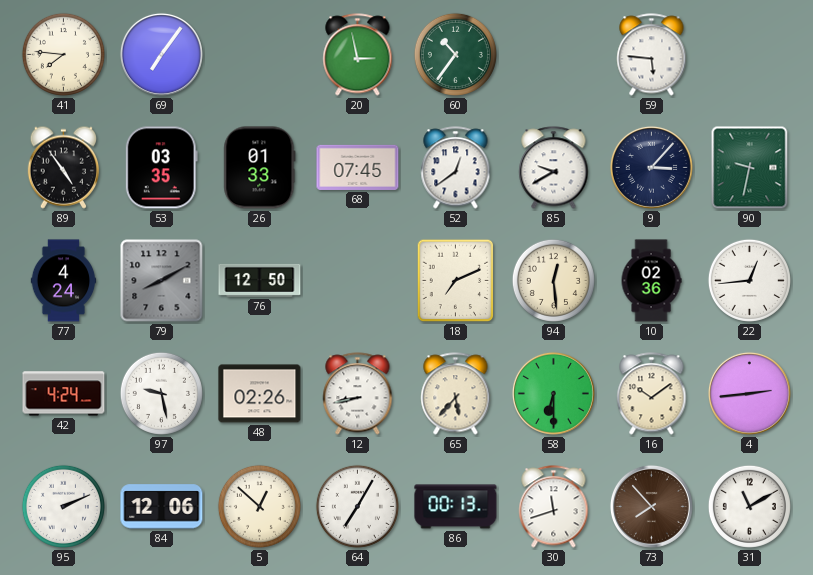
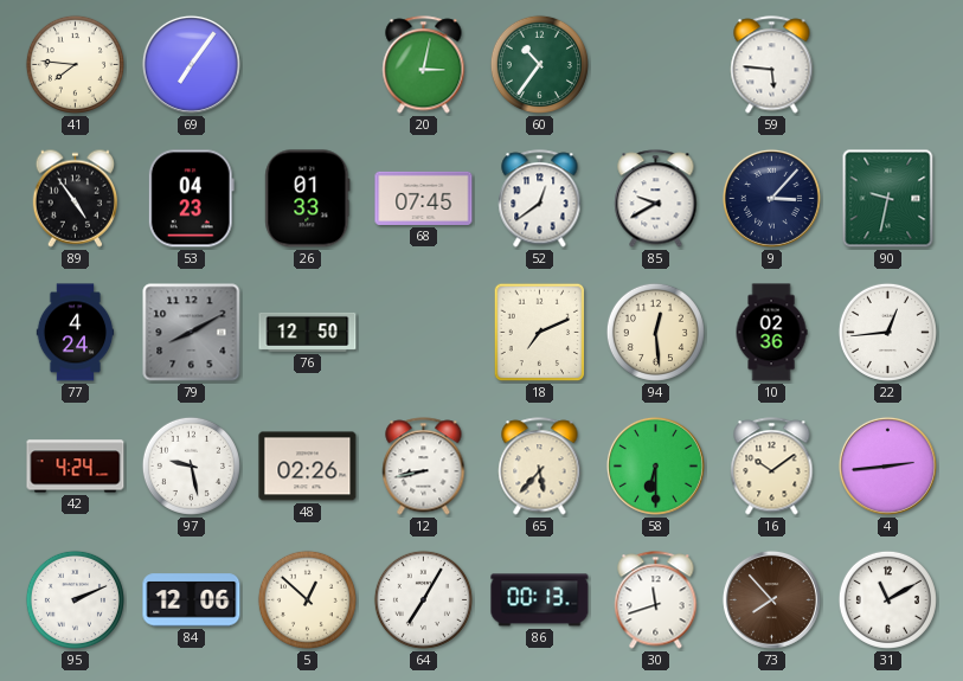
20: 2:58 -> 3:02
53: 03:35 -> 04:23
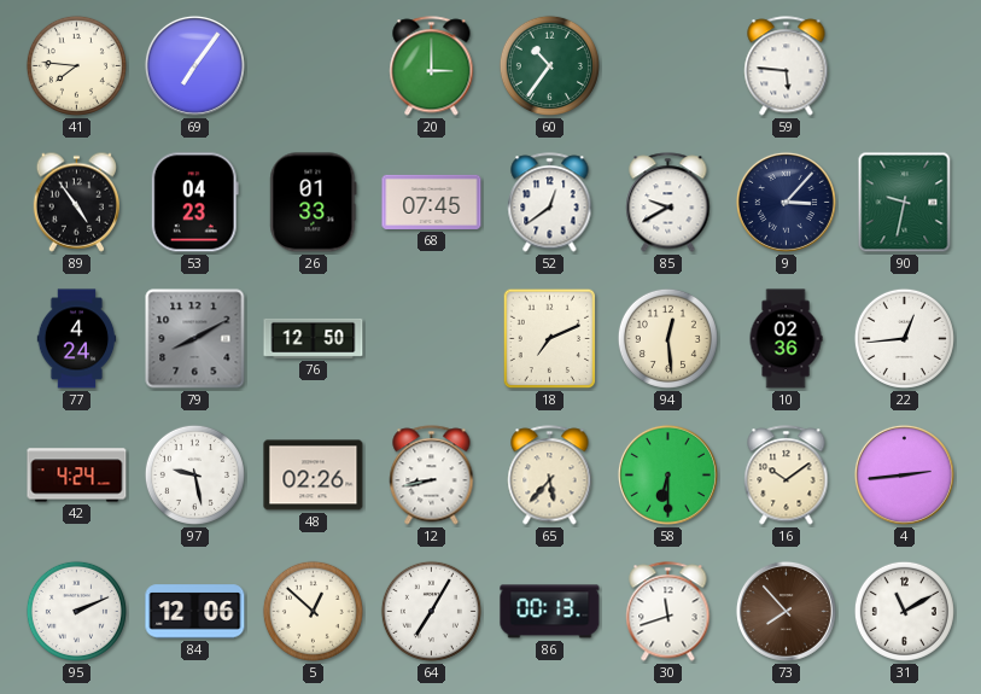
20: 3:02 -> 3:00
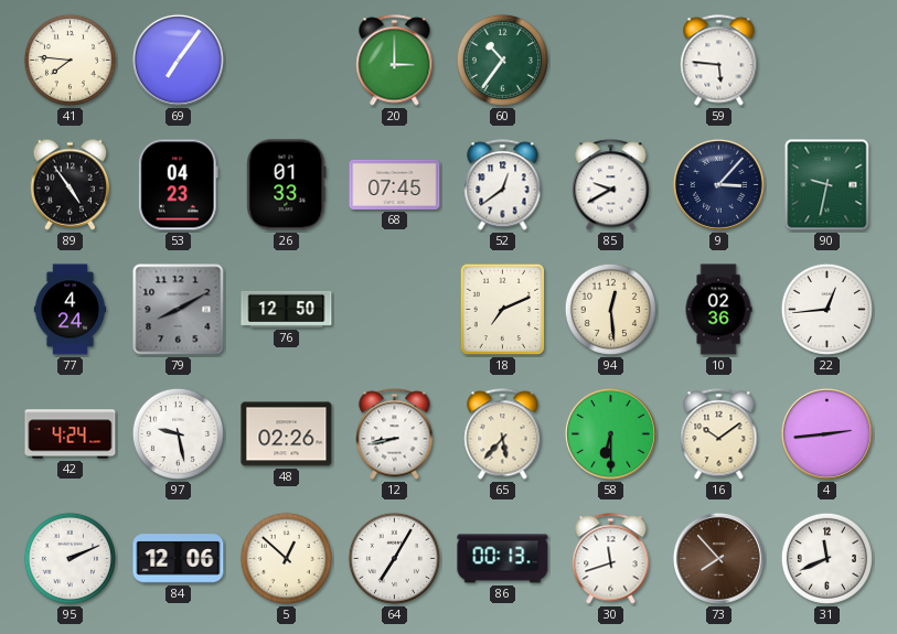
31: 11:10 -> 11:41
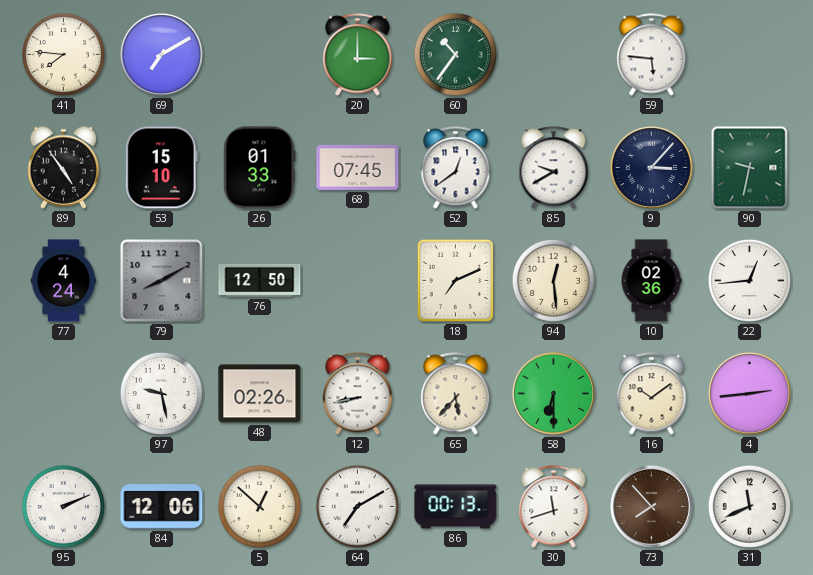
69: 7:06 -> 7:10
53: 04:23 -> 15:10
42: 4:24 -> none
64: 7:05 -> 7:10
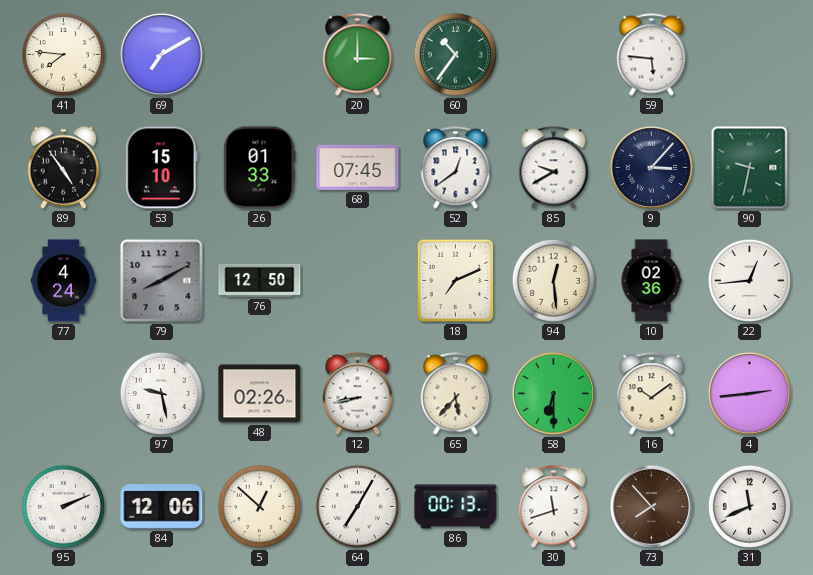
64: 7:10 -> 7:05
